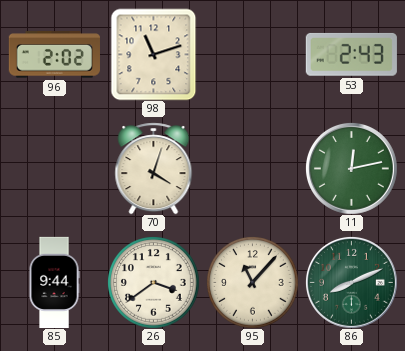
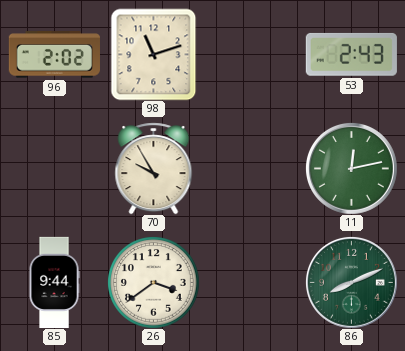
70: 4:03 -> 9:55
95: 11:07 -> none
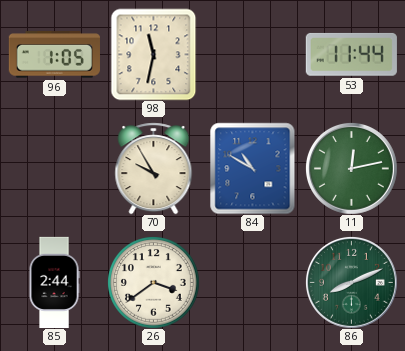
96: 2:02 -> 1:05
98: 11:12 -> 11:32
53: 2:43 -> 11:44
84: none -> 10:50
85: 9:44 -> 2:44
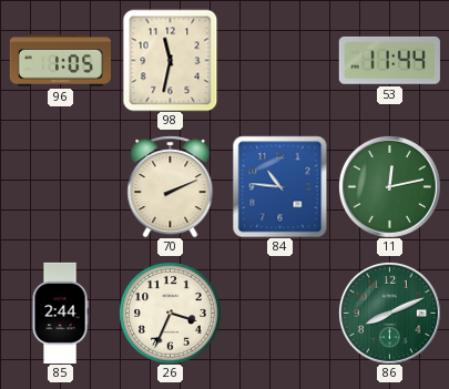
70: 9:55 -> 2:11
84: 10:50 -> 10:46
26: 3:39 -> 3:34
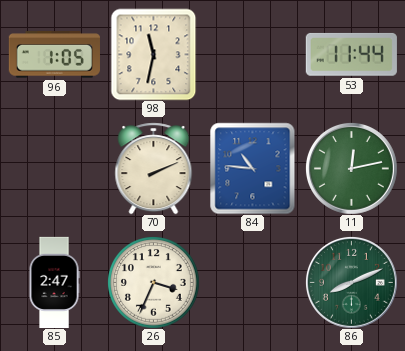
85: 2:44 -> 2:47
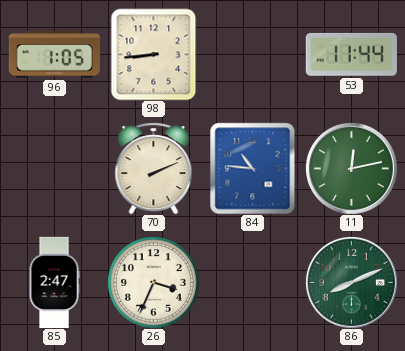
98: 11:32 -> 8:44
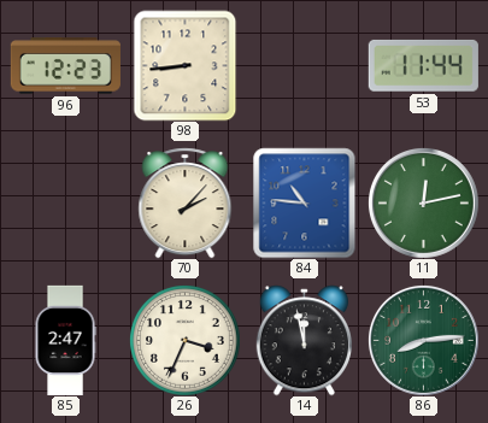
96: 1:05 -> 12:23
70: 2:11 -> 2:07
14: none -> 11:58
86: 8:11 -> 8:14
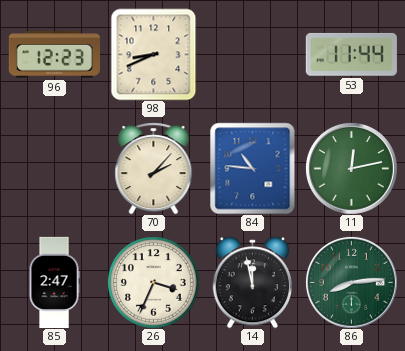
98: 8:44 -> 8:41
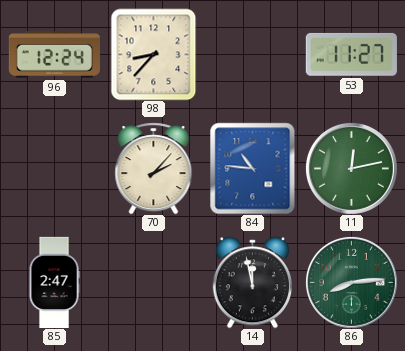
96: 12:23 -> 12:24
98: 8:41 -> 8:37
53: 11:44 -> 11:27
26: 3:34 -> none
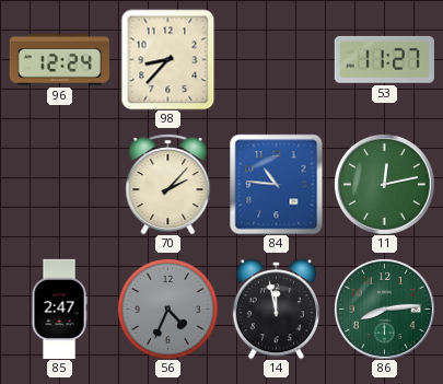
56: none -> 4:34
